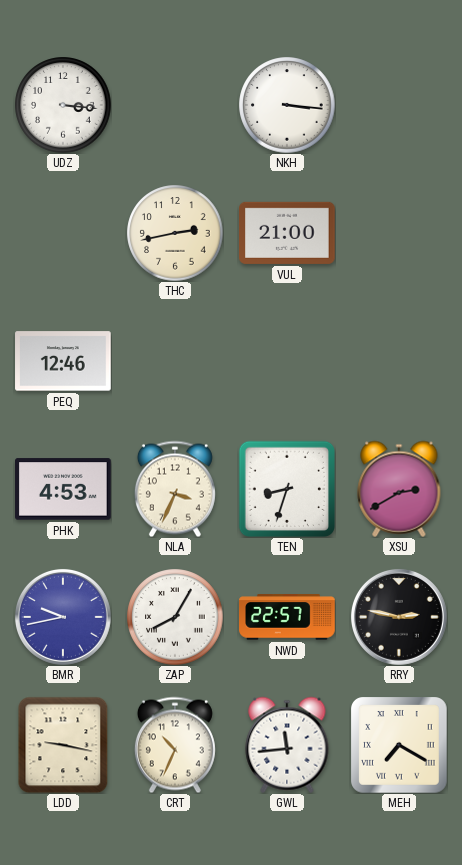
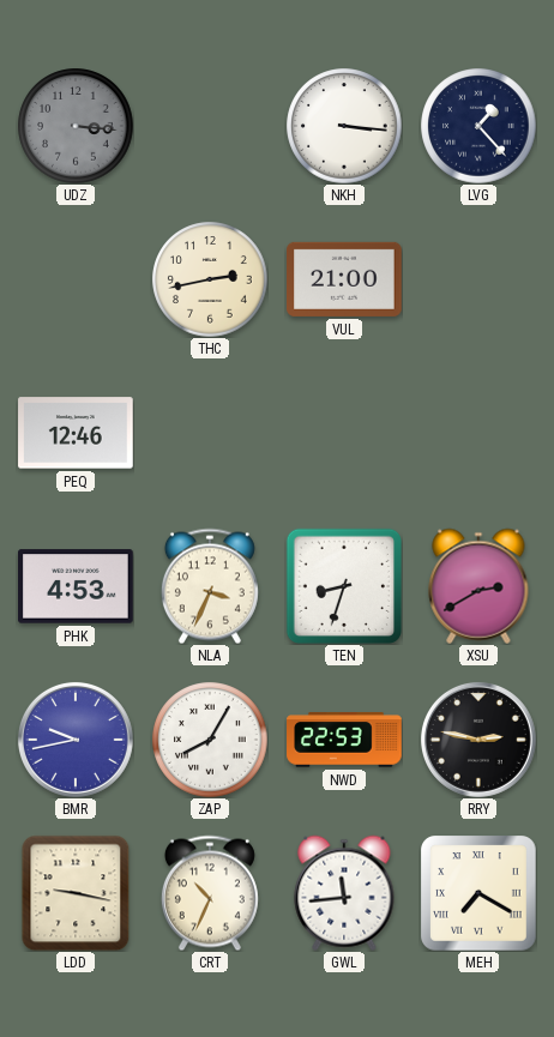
UDZ dial: white -> grey
LVG: none -> 1:23
NWD: 22:57 -> 22:53
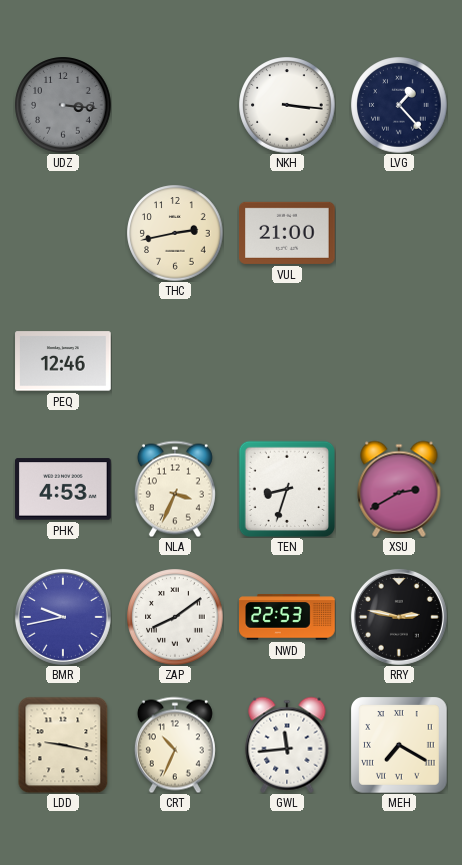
ZAP: 8:05 -> 8:09
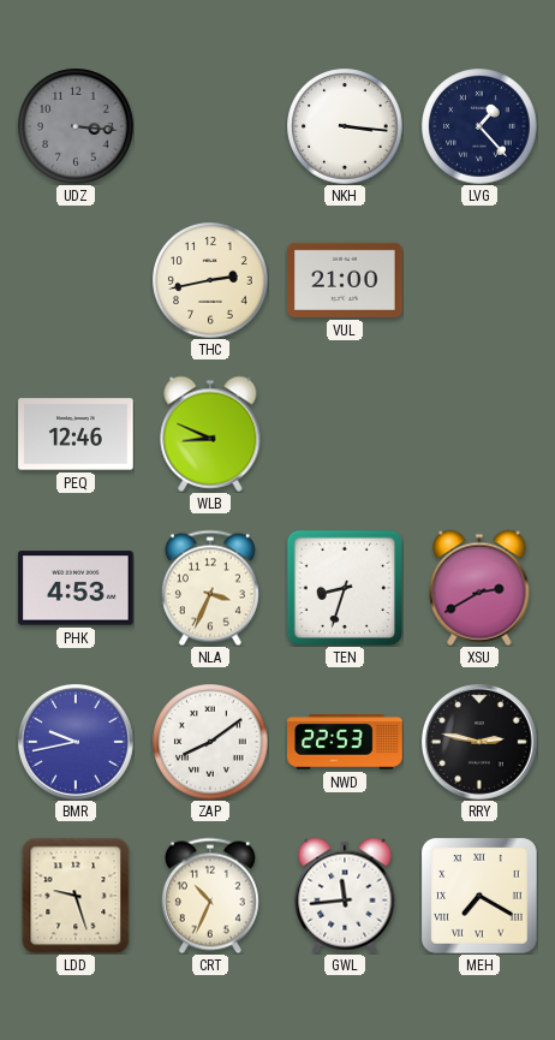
WLB: none -> 8:49
LDD: 9:17 -> 9:27
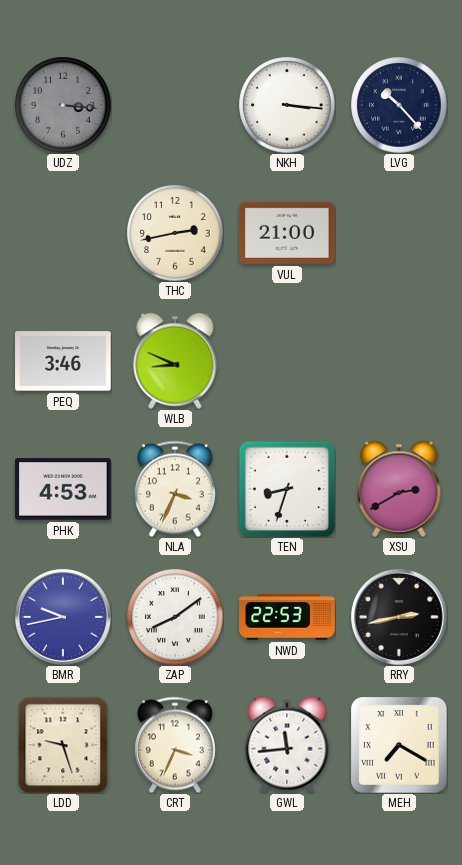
LVG: 1:23 -> 10:23
PEQ: 12:46 -> 3:46
RRY: 2:47 -> 2:43
CRT: 10:34 -> 3:34
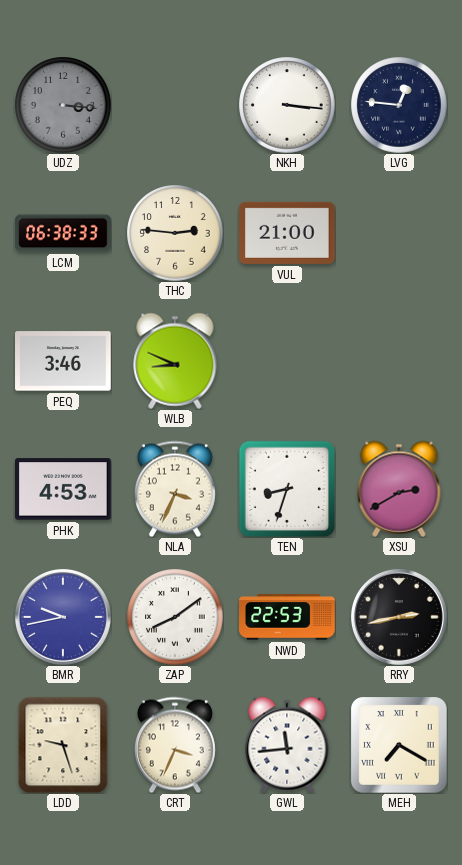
LVG: 10:23 -> 12:46
LCM: none -> 06:38
THC: 2:43 -> 2:46
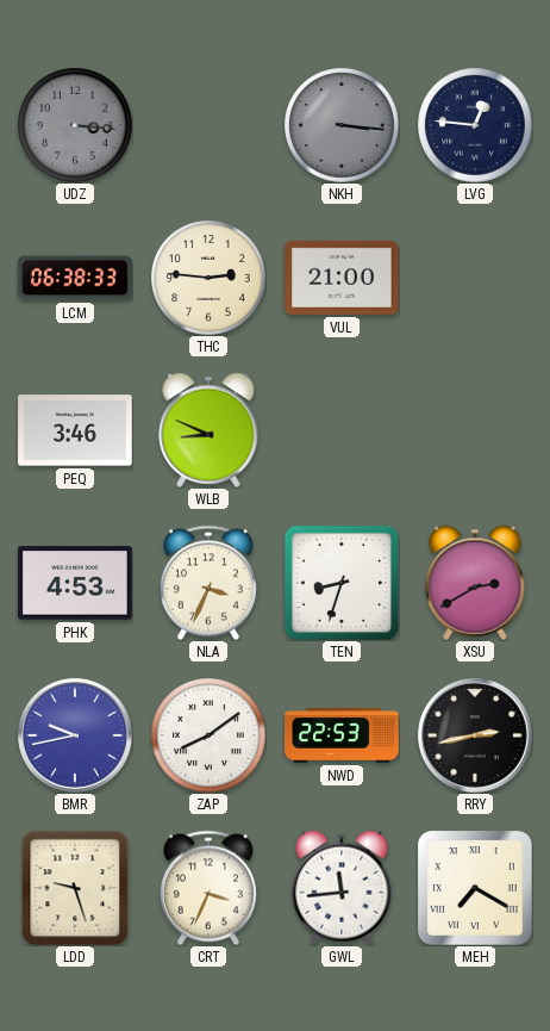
NKH dial: white -> grey
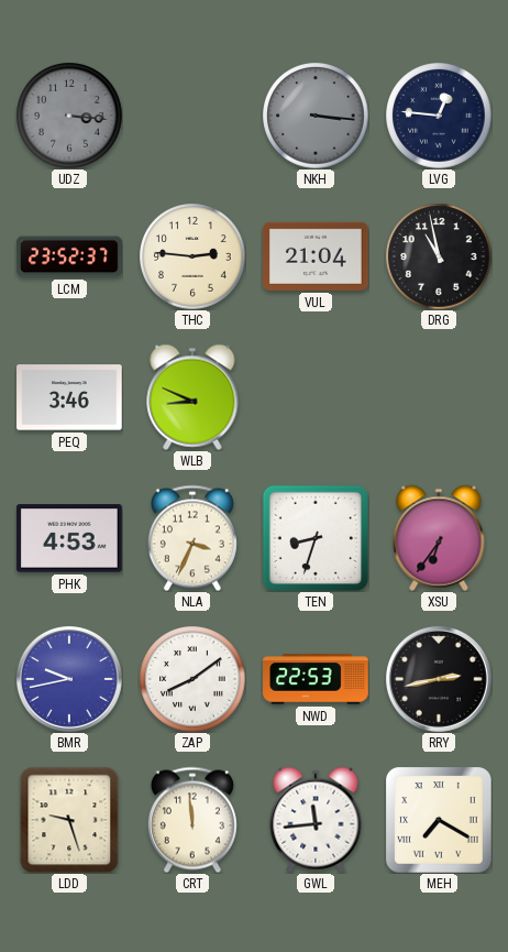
LCM: 06:38 -> 23:52
VUL: 21:00 -> 21:04
DRG: none -> 10:58
XSU: 2:40 -> 6:36
CRT: 3:34 -> 11:59
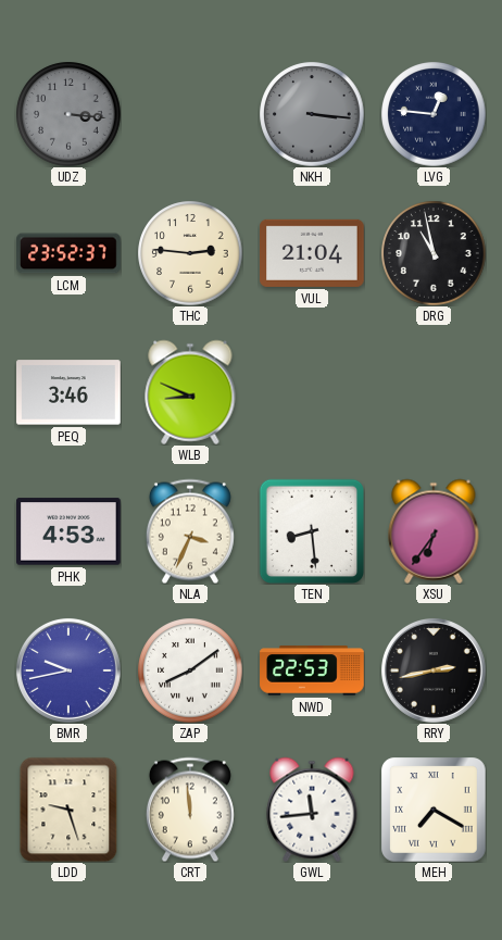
TEN: 8:33 -> 8:29
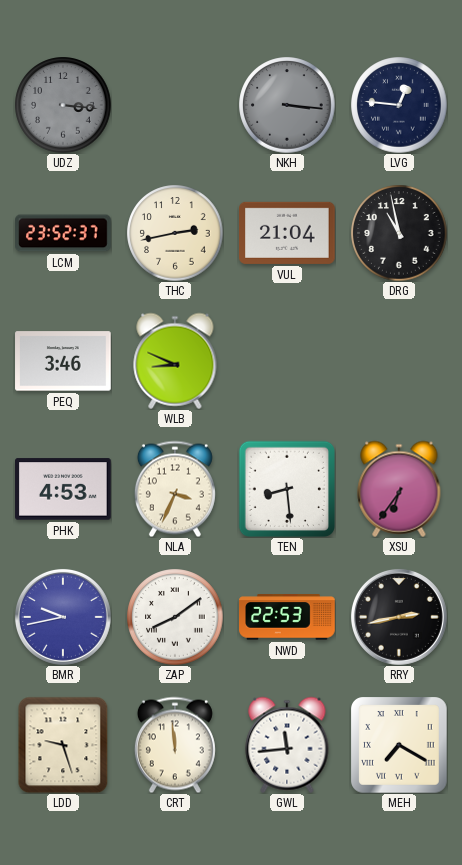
THC: 2:46 -> 2:43
